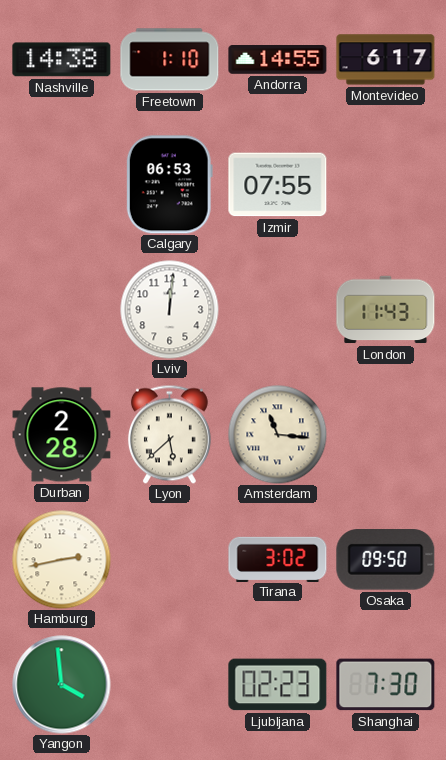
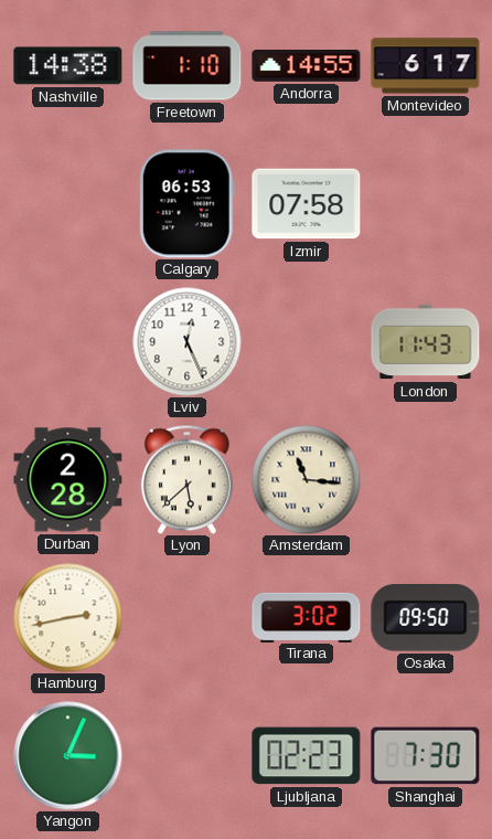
Izmir: 07:55 -> 07:58
Lviv: 12:01 -> 12:26
Yangon: 3:59 -> 3:04
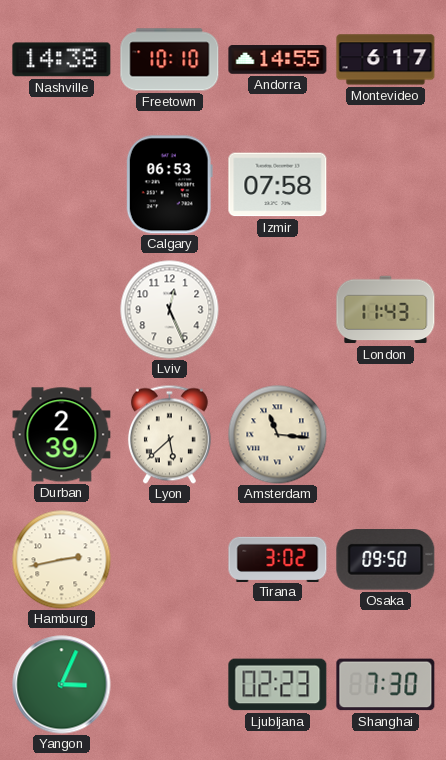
Freetown: 1:10 -> 10:10
Durban: 2:28 -> 2:39
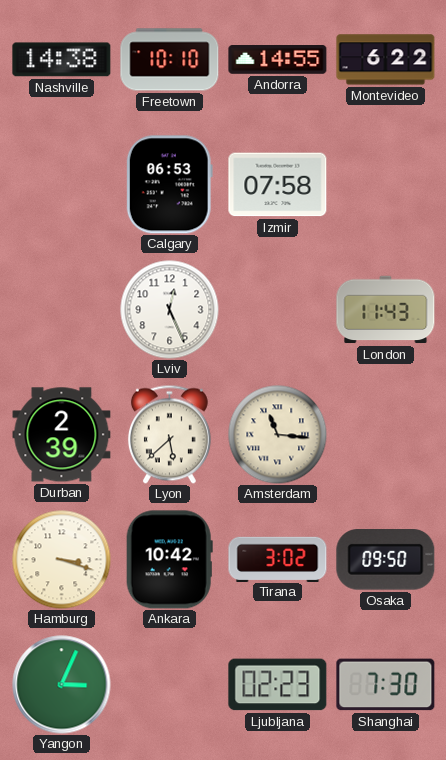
Montevideo: 6:17 -> 6:22
Hamburg: 2:43 -> 3:18
Ankara: none -> 10:42
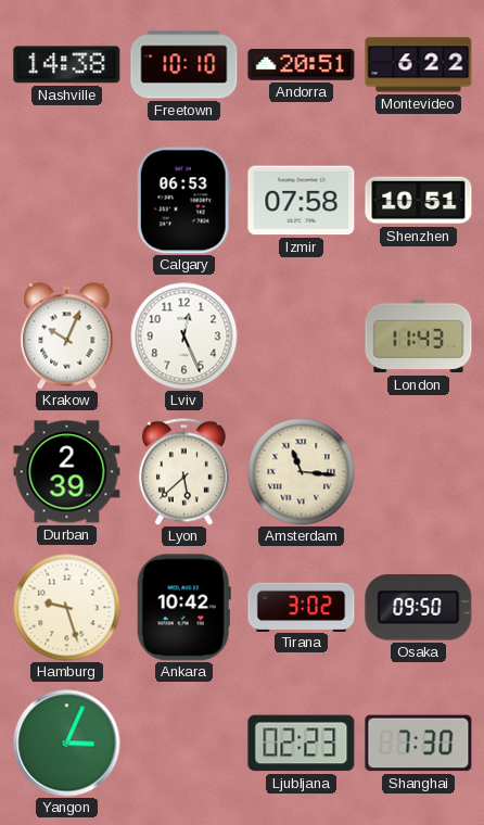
Andorra: 14:55 -> 20:51
Shenzhen: none -> 10:51
Krakow: none -> 10:04
Hamburg: 3:18 -> 9:27
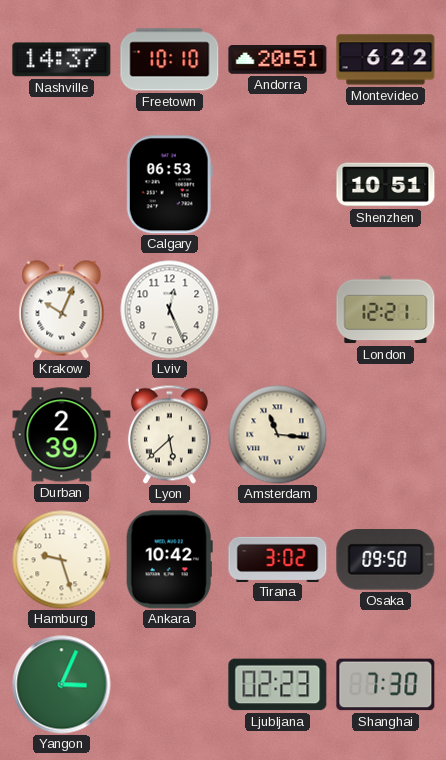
Nashville: 14:38 -> 14:37
Izmir: 07:58 -> none
London: 11:43 -> 12:21
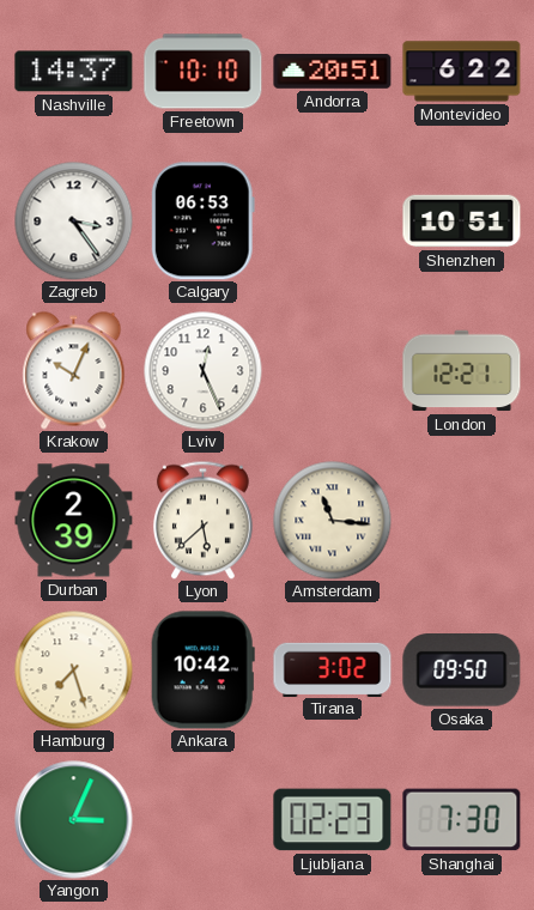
Zagreb: none -> 3:24
Hamburg: 9:27 -> 7:27
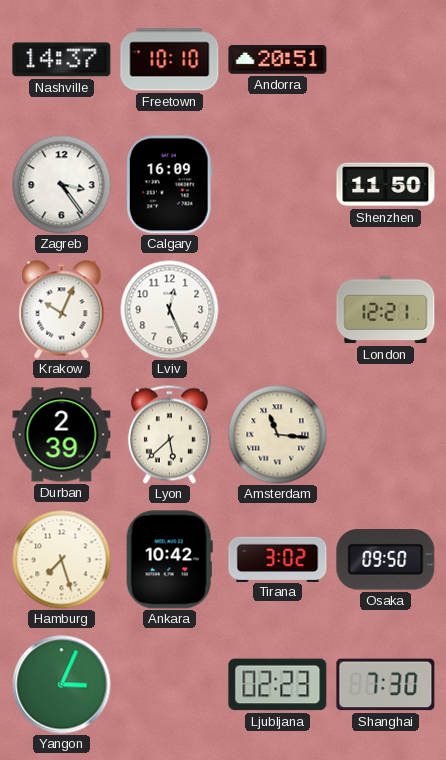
Montevideo: 6:22 -> none
Calgary: 06:53 -> 16:09
Shenzhen: 10:51 -> 11:50
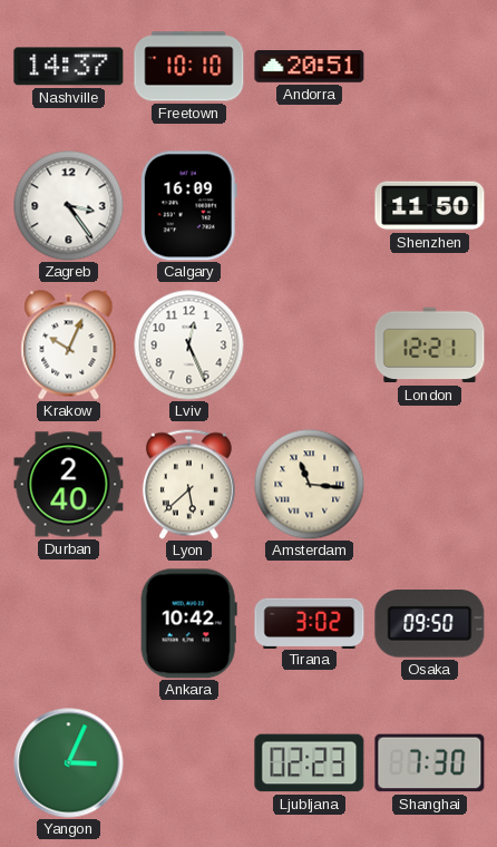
Durban: 2:39 -> 2:40
Hamburg: 7:27 -> none
